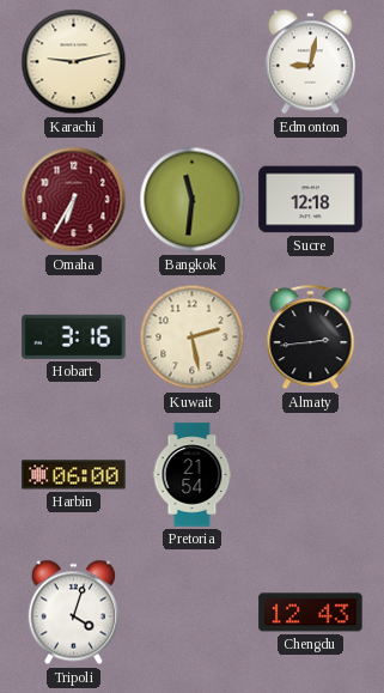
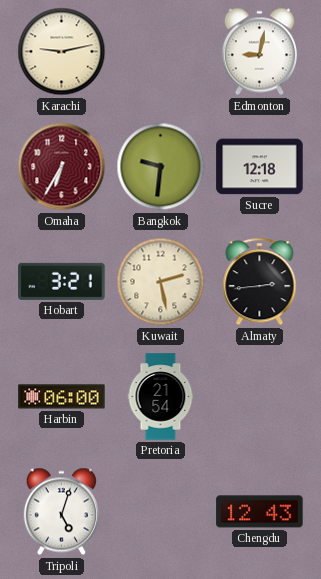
Bangkok: 11:31 -> 9:31
Hobart: 3:16 -> 3:21
Tripoli: 4:03 -> 5:03
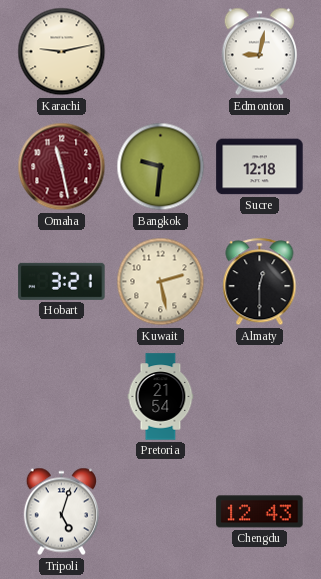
Omaha: 6:35 -> 11:28
Almaty: 2:44 -> 12:30
Harbin: 06:00 -> none
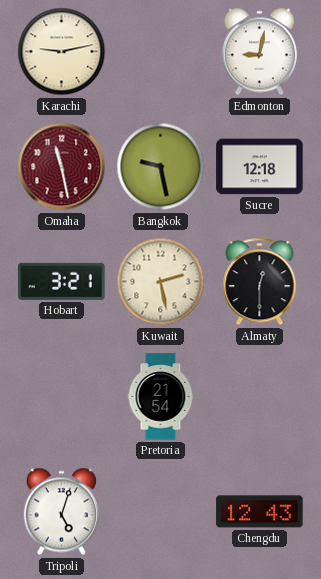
Bangkok: 9:31 -> 9:28
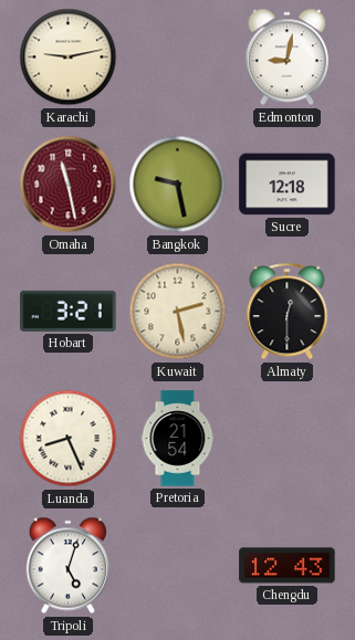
Luanda: none -> 8:26
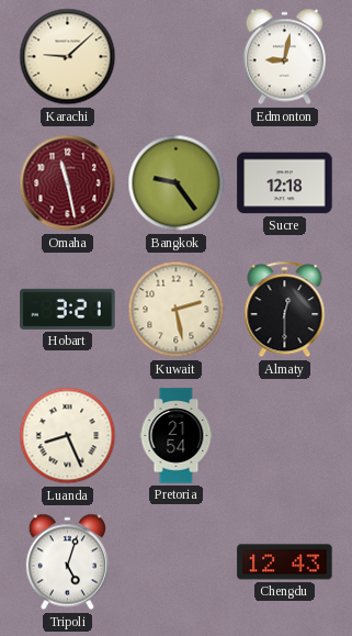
Karachi: 9:13 -> 9:08
Bangkok: 9:28 -> 9:24
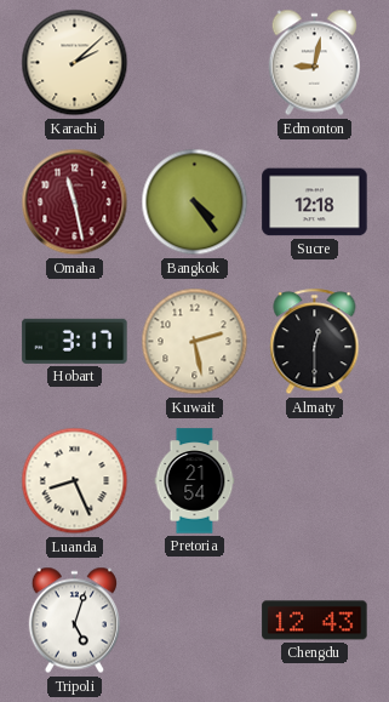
Karachi: 9:08 -> 2:08
Bangkok: 9:24 -> 4:24
Hobart: 3:21 -> 3:17
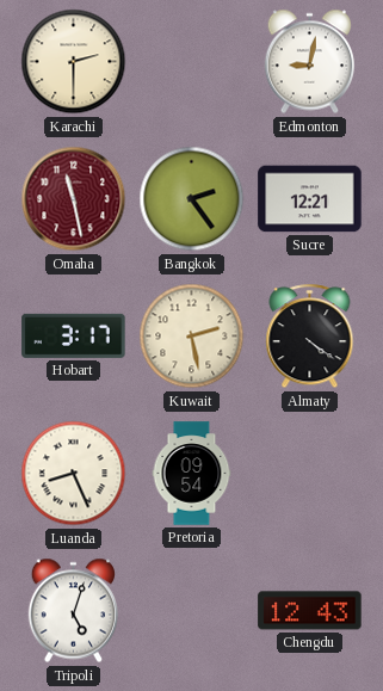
Karachi: 2:08 -> 2:30
Bangkok: 4:24 -> 2:24
Sucre: 12:18 -> 12:21
Almaty: 12:30 -> 4:21
Pretoria: 21:54 -> 09:54
